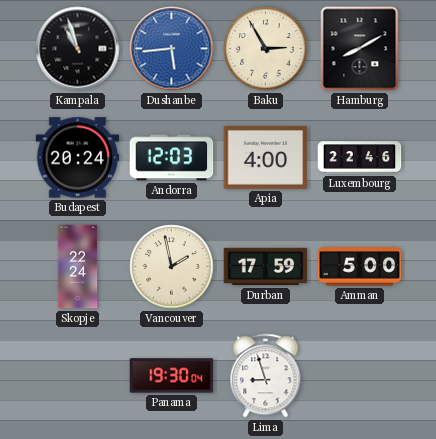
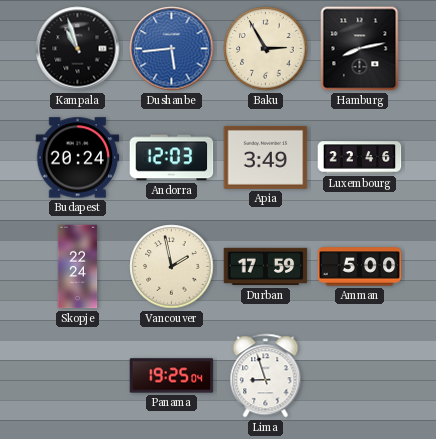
Hamburg: 8:10 -> 8:13
Apia: 4:00 -> 3:49
Panama: 19:30 -> 19:25
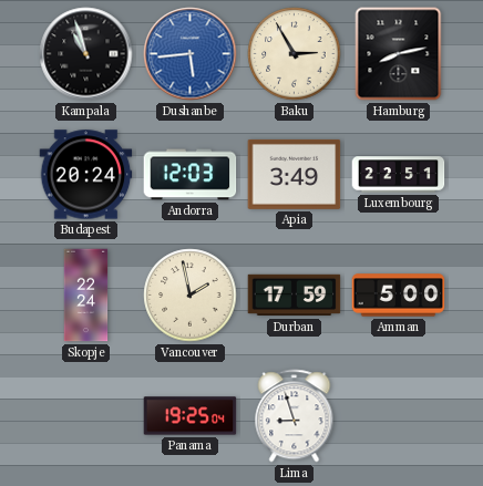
Luxembourg: 22:46 -> 22:51
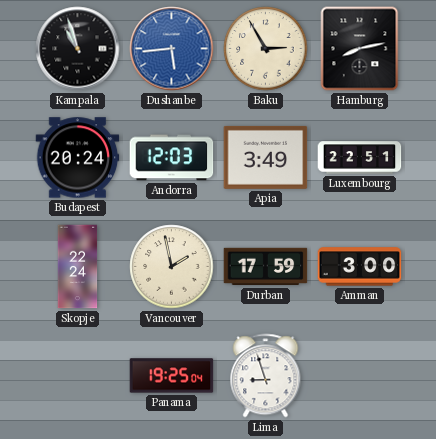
Amman: 5:00 -> 3:00
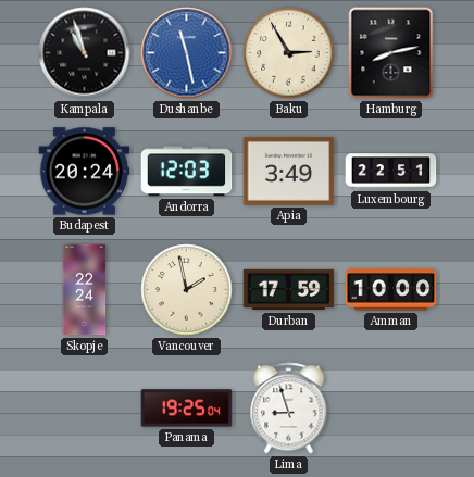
Dushanbe: 5:44 -> 11:28
Amman: 3:00 -> 10:00
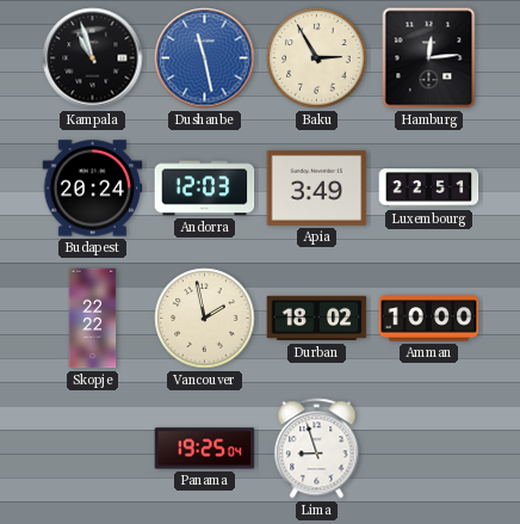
Hamburg: 8:13 -> 12:14
Skopje: 22:24 -> 22:22
Durban: 17:59 -> 18:02
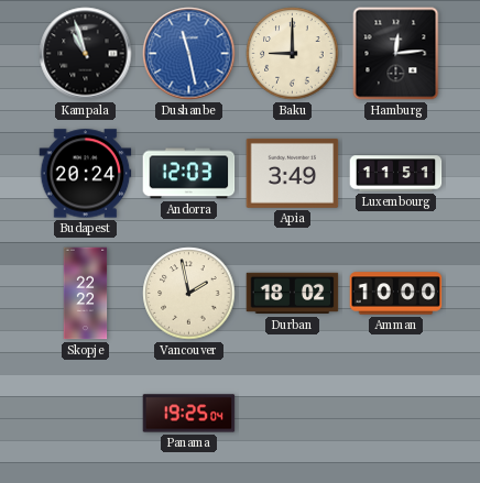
Baku: 2:55 -> 9:00
Luxembourg: 22:51 -> 11:51
Lima: 8:57 -> none
